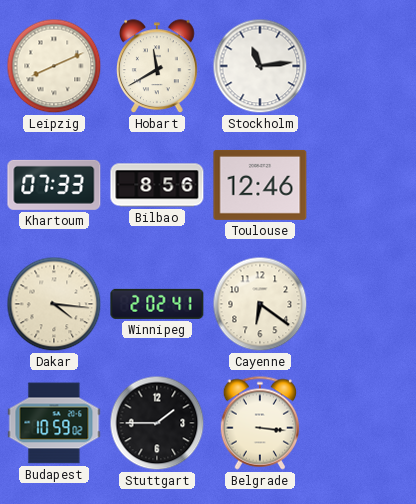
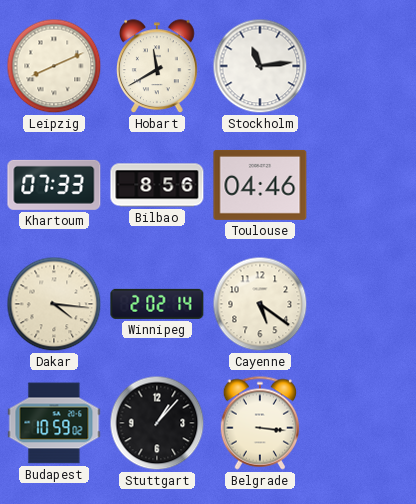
Toulouse: 12:46 -> 04:46
Winnipeg: 2:02:41 -> 2:02:14
Cayenne: 6:21 -> 5:21
Stuttgart: 1:45 -> 1:07
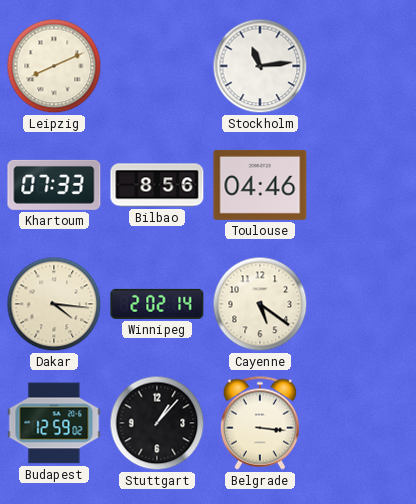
Hobart: 11:40 -> none
Budapest: 10:59 -> 12:59
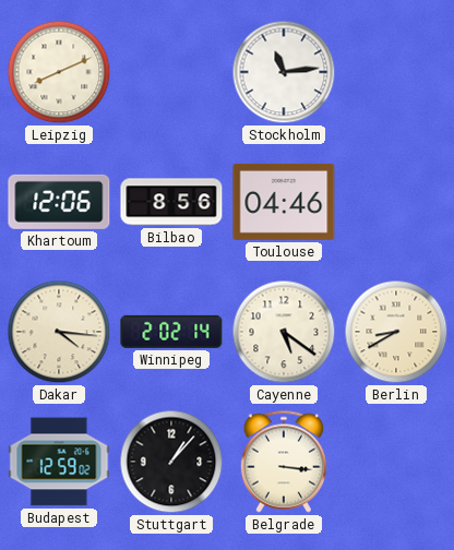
Khartoum: 07:33 -> 12:06
Berlin: none -> 8:40
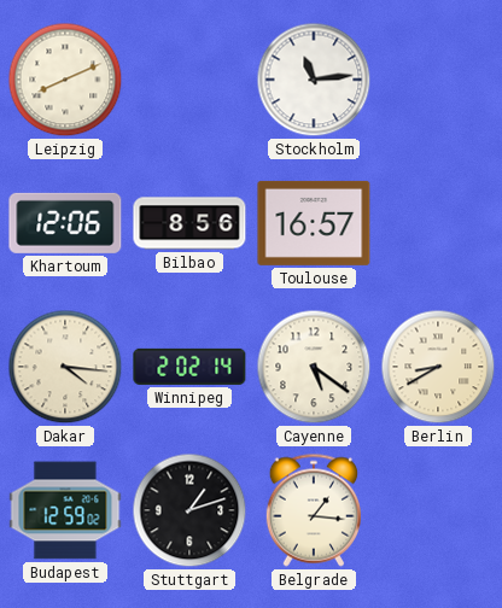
Toulouse: 04:46 -> 16:57
Stuttgart: 1:07 -> 1:12
Belgrade: 3:16 -> 1:16
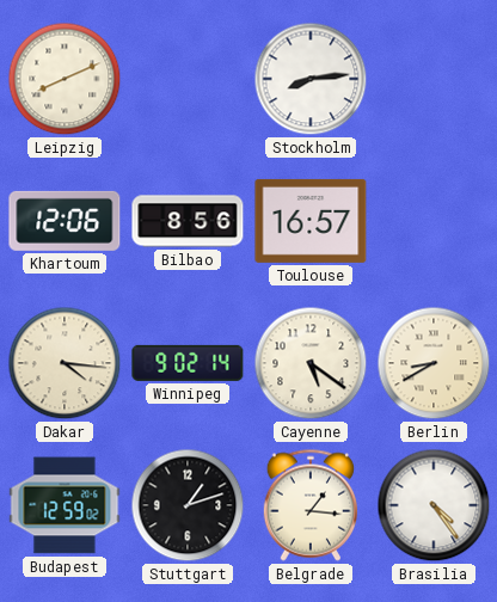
Stockholm: 11:14 -> 8:14
Winnipeg: 2:02 -> 9:02
Brasilia: none -> 4:24
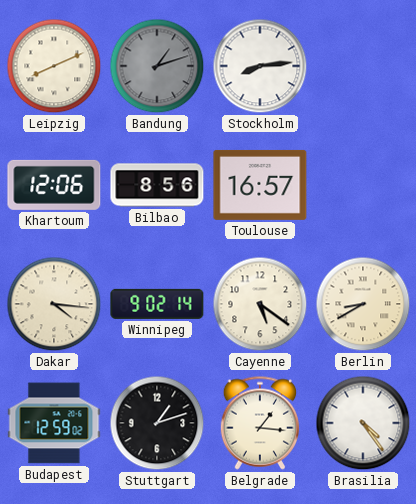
Bandung: none -> 1:12
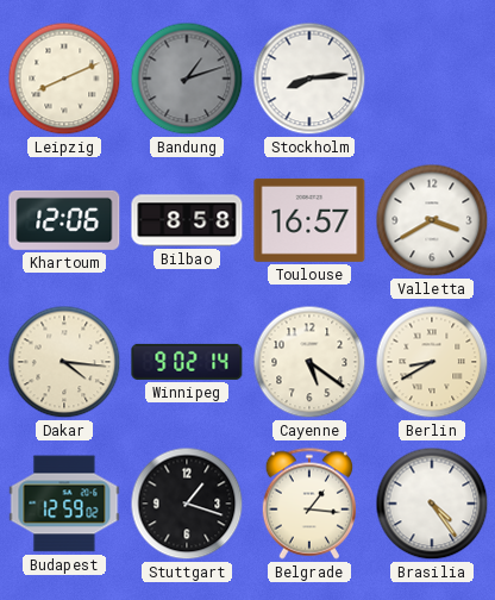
Bilbao: 8:56 -> 8:58
Valletta: none -> 3:40
Stuttgart: 1:12 -> 1:18
